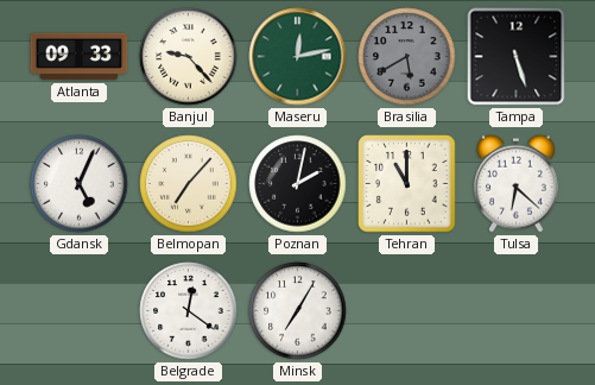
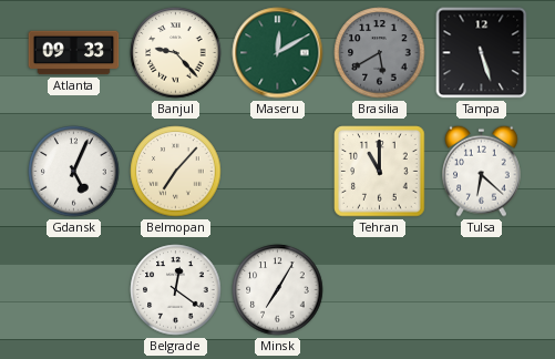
Maseru: 12:13 -> 12:10
Poznan: 2:02 -> none
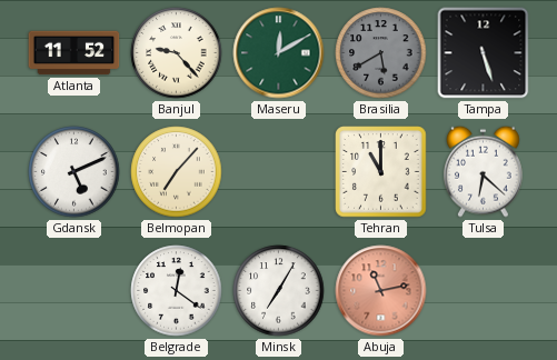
Atlanta: 09:33 -> 11:52
Gdansk: 5:04 -> 5:11
Abuja: none -> 11:13
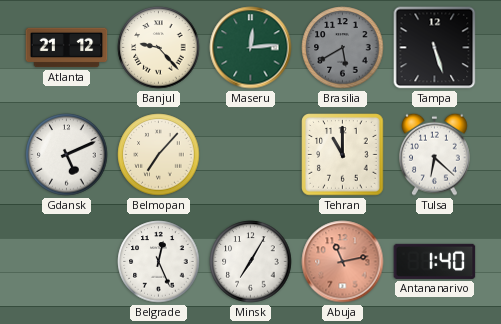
Atlanta: 11:52 -> 21:12
Maseru: 12:10 -> 12:14
Belgrade: 12:21 -> 12:26
Antananarivo: none -> 1:40
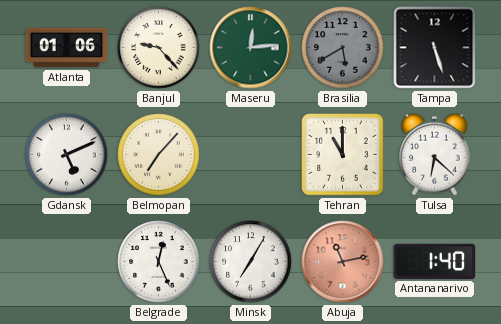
Atlanta: 21:12 -> 01:06
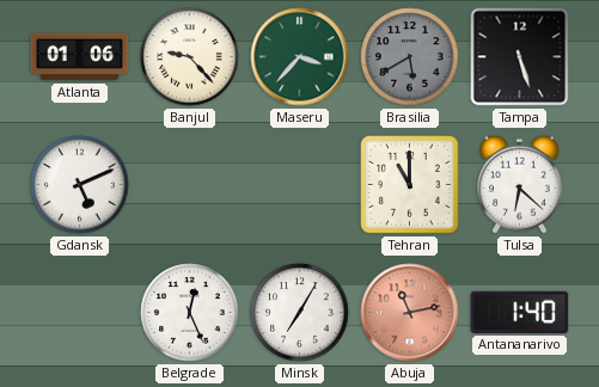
Maseru: 12:14 -> 3:37
Belmopan: 7:07 -> none
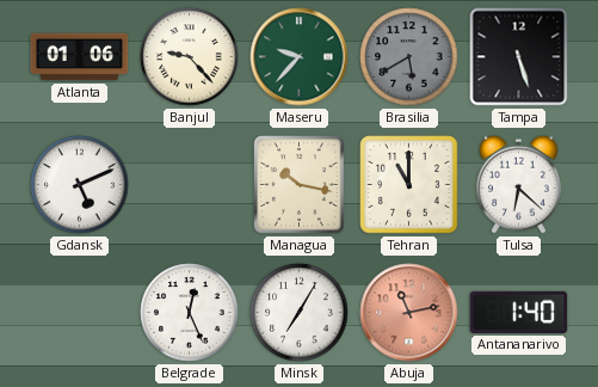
Maseru: 3:37 -> 9:37
Managua: none -> 10:17
